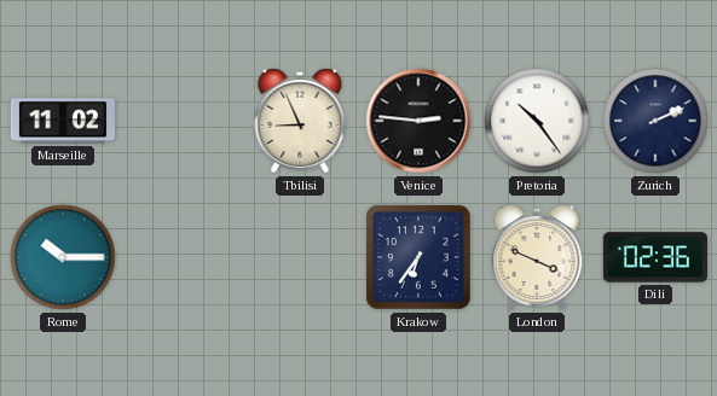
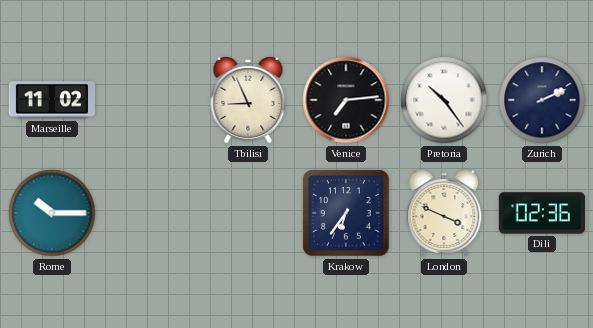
Venice: 2:46 -> 7:14
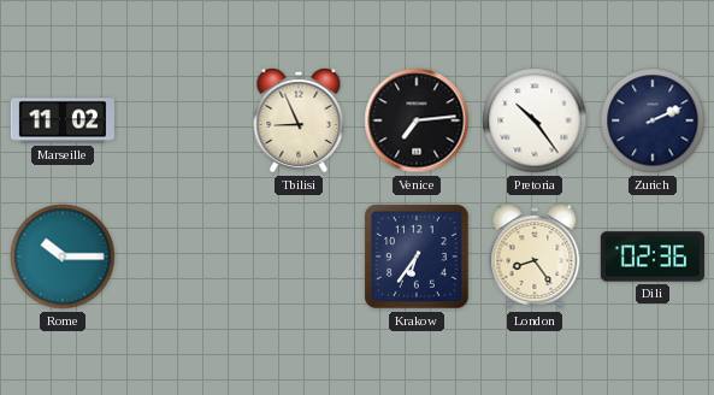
London: 3:49 -> 8:24
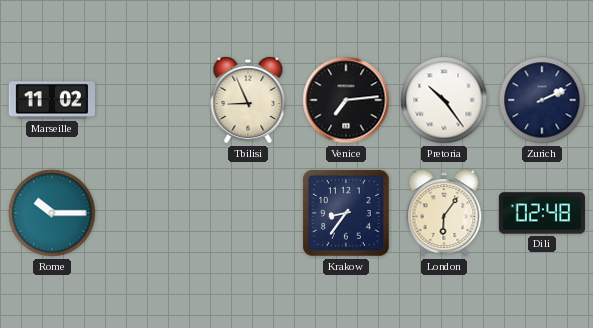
Krakow: 6:36 -> 8:36
London: 8:24 -> 6:06
Dili: 02:36 -> 02:48
